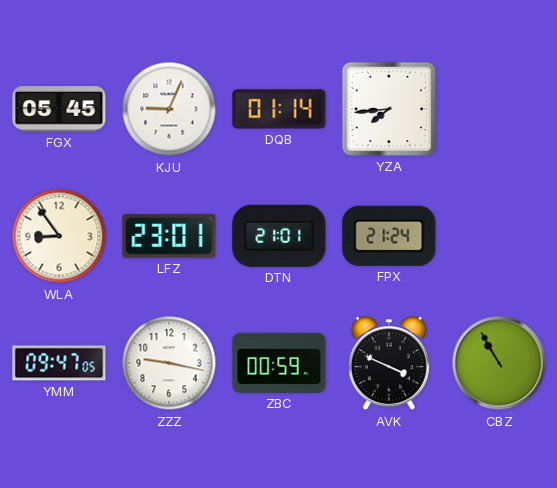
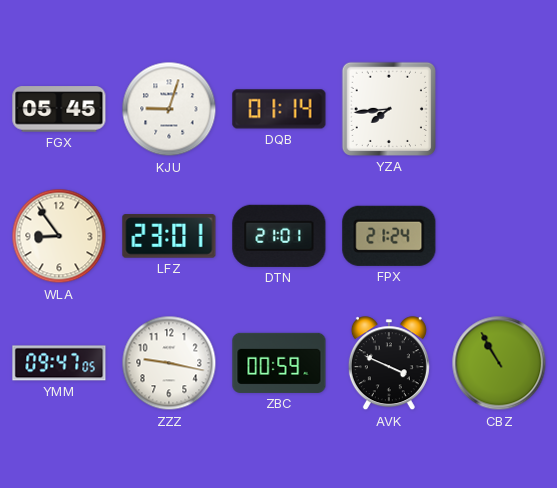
KJU: 9:04 -> 9:03
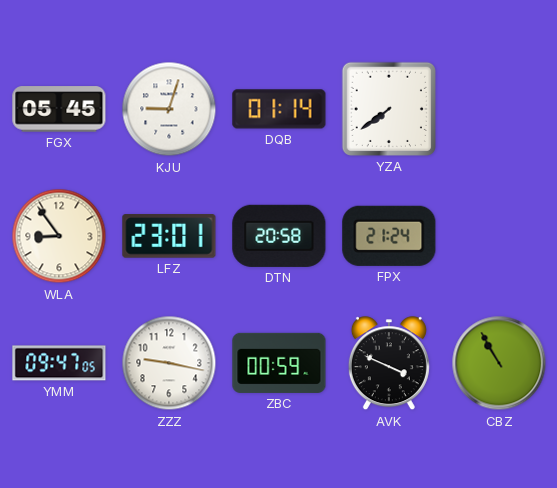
YZA: 7:44 -> 7:39
DTN: 21:01 -> 20:58
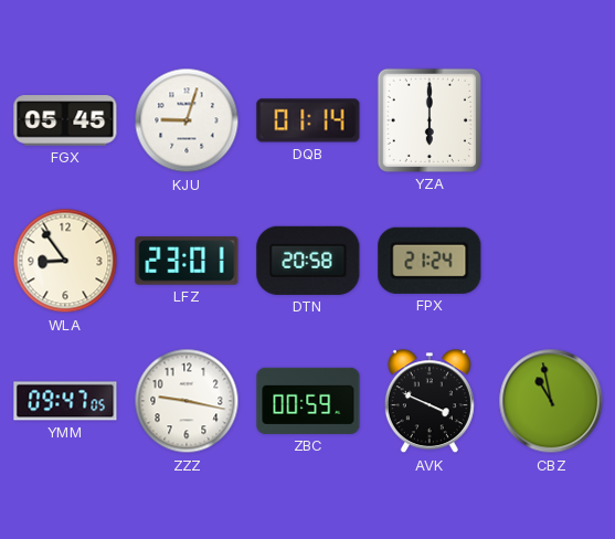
YZA: 7:39 -> 6:00
CBZ: 10:55 -> 10:58
